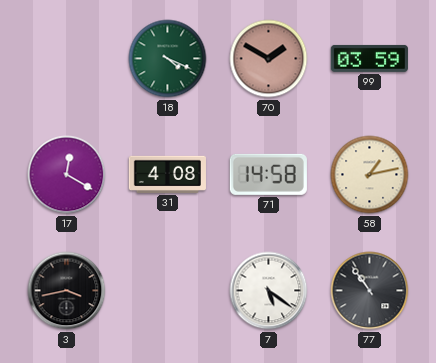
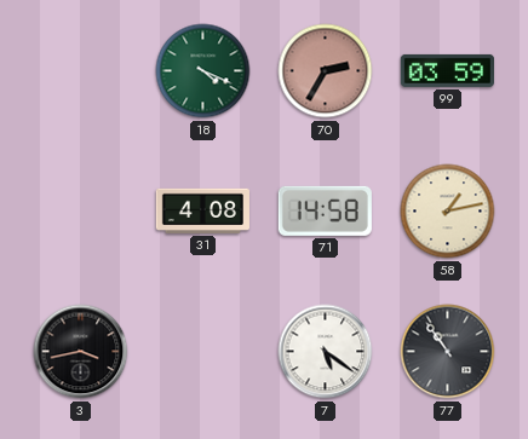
70: 1:50 -> 2:35
17: 12:20 -> none
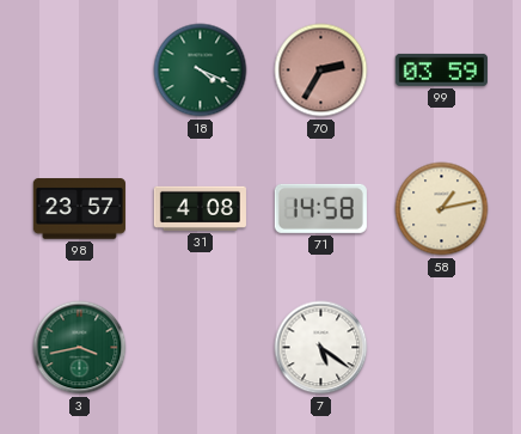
98: none -> 23:57
3 dial: black -> green
77: 10:54 -> none
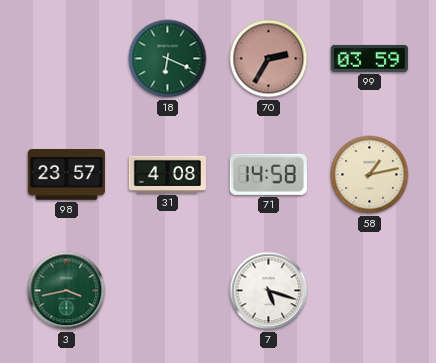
18: 4:19 -> 6:19
7: 5:21 -> 5:18
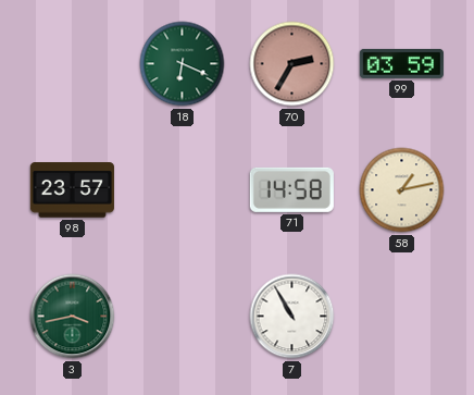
31: 4:08 -> none
7: 5:18 -> 10:55
